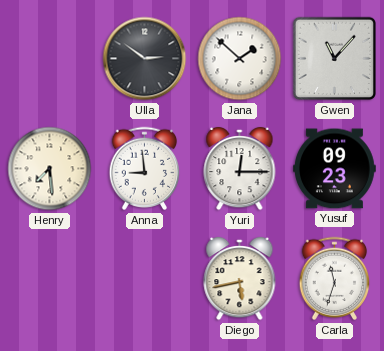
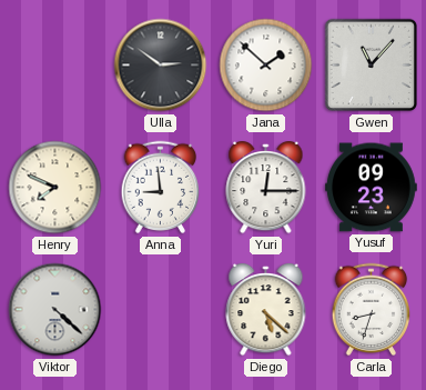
Henry: 7:29 -> 7:49
Viktor: none -> 4:22
Diego: 5:43 -> 5:22
Carla: 11:33 -> 8:33
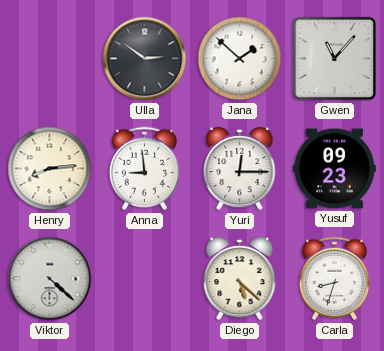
Henry: 7:49 -> 8:14
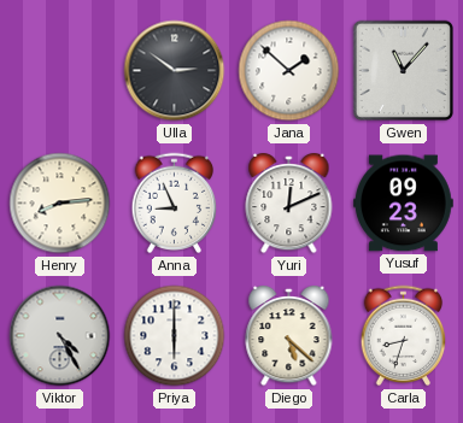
Anna: 8:59 -> 8:56
Yuri: 12:15 -> 12:11
Viktor: 4:22 -> 4:25
Priya: none -> 6:00
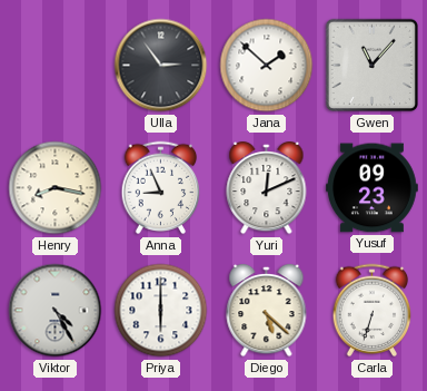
Ulla: 2:51 -> 2:54
Henry: 8:14 -> 8:17
Carla: 8:33 -> 6:33
